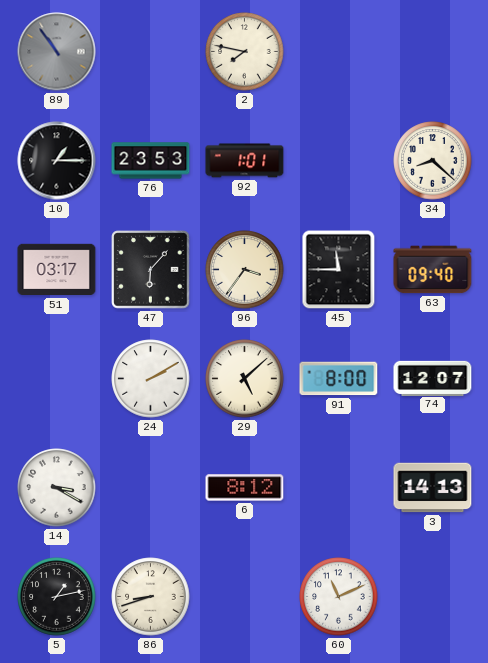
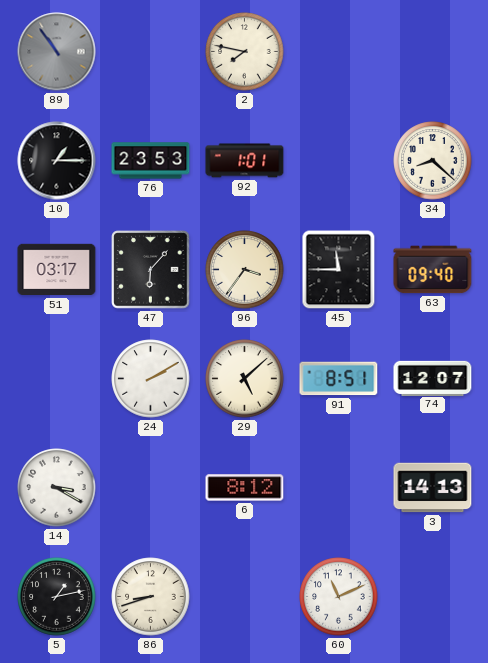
91: 8:00 -> 8:51
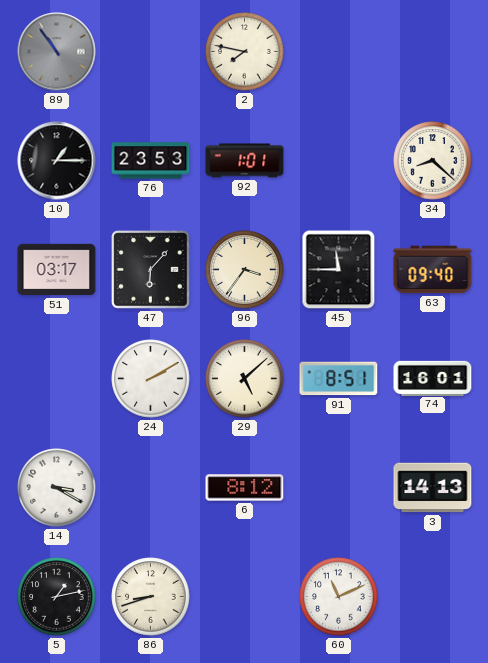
74: 12:07 -> 16:01
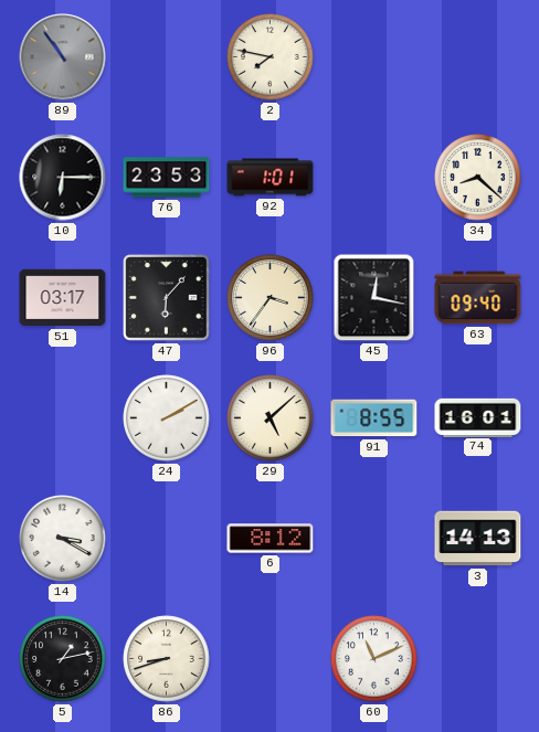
10: 1:15 -> 6:15
45: 11:45 -> 12:17
91: 8:51 -> 8:55
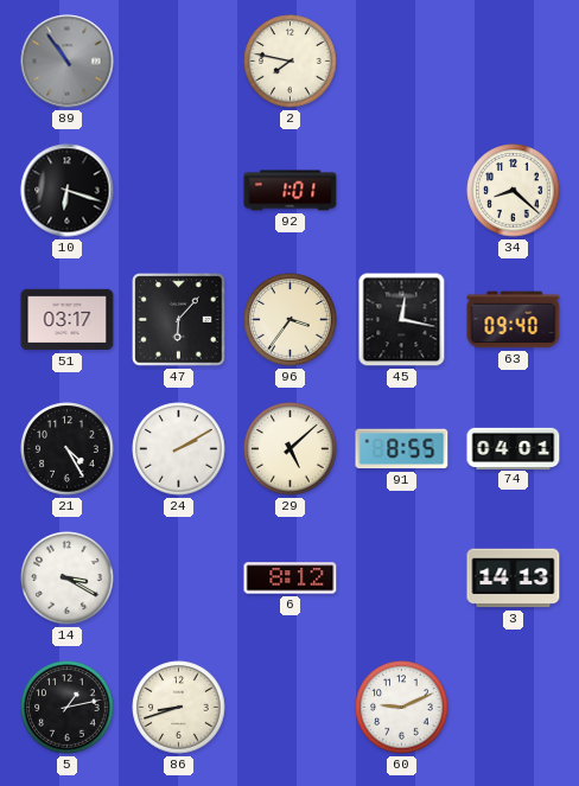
10: 6:15 -> 6:18
76: 23:53 -> none
21: none -> 4:25
74: 16:01 -> 04:01
60: 11:11 -> 9:11
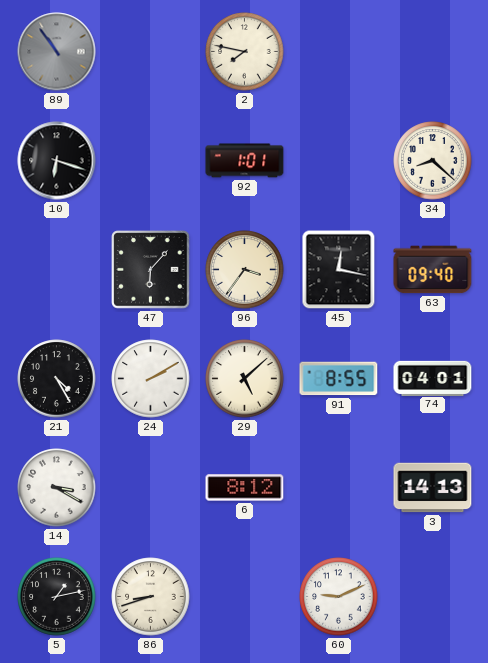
51: 03:17 -> none
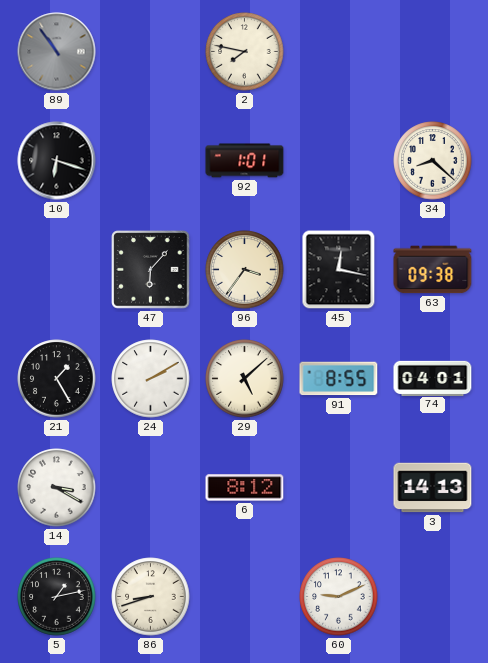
63: 09:40 -> 09:38
21: 4:25 -> 1:25
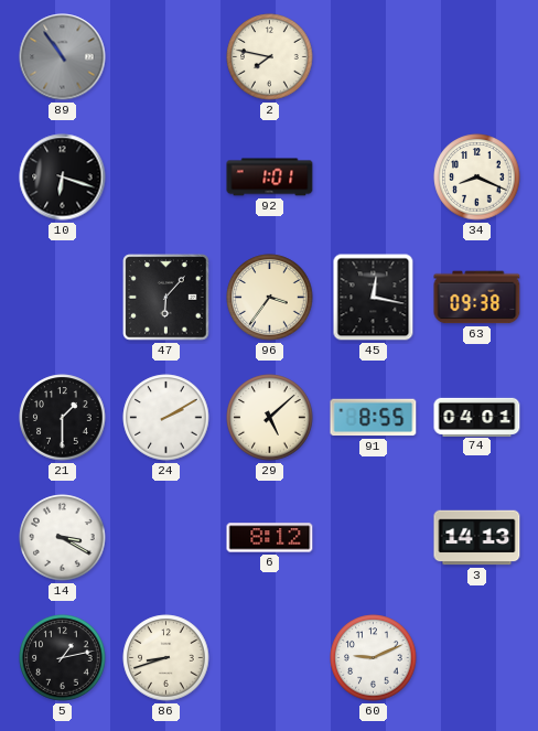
34: 8:22 -> 8:19
21: 1:25 -> 1:30
